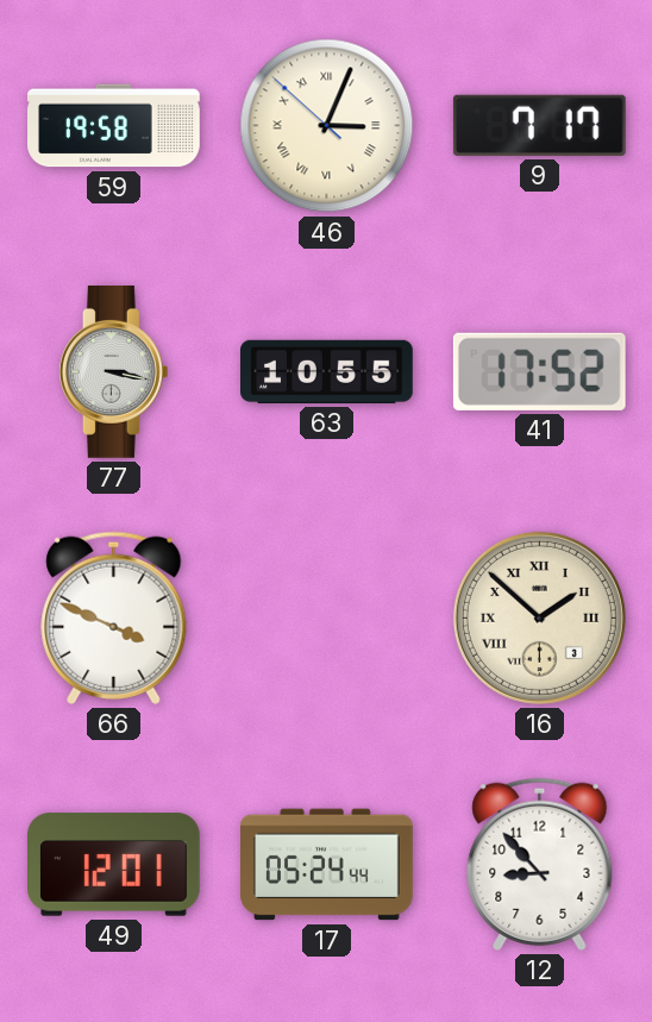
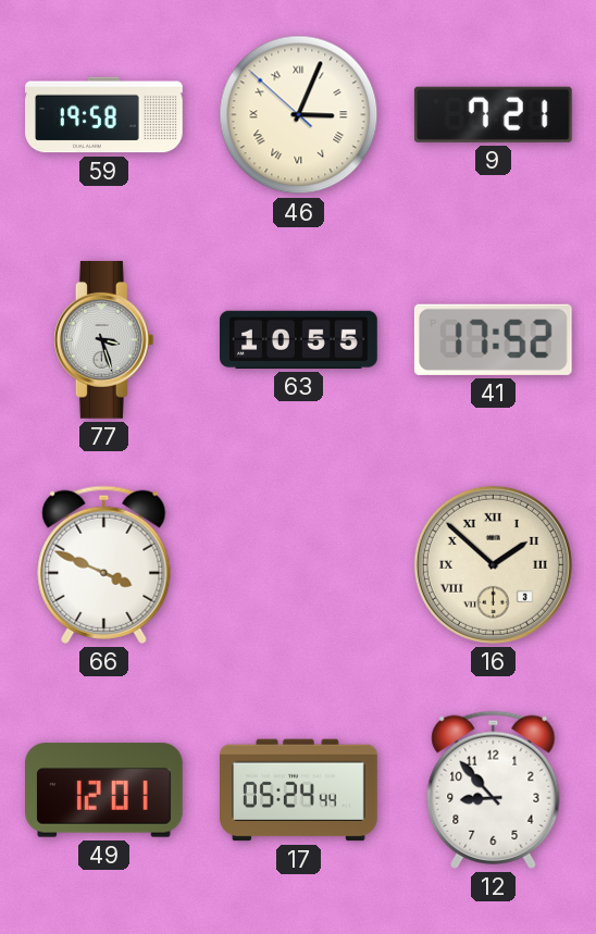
9: 7:17 -> 7:21
77: 3:17 -> 3:27
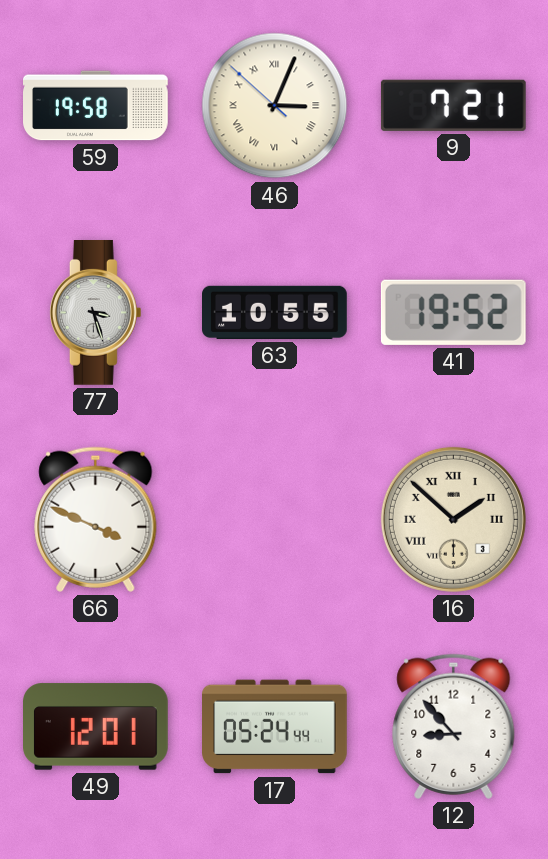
41: 17:52 -> 19:52
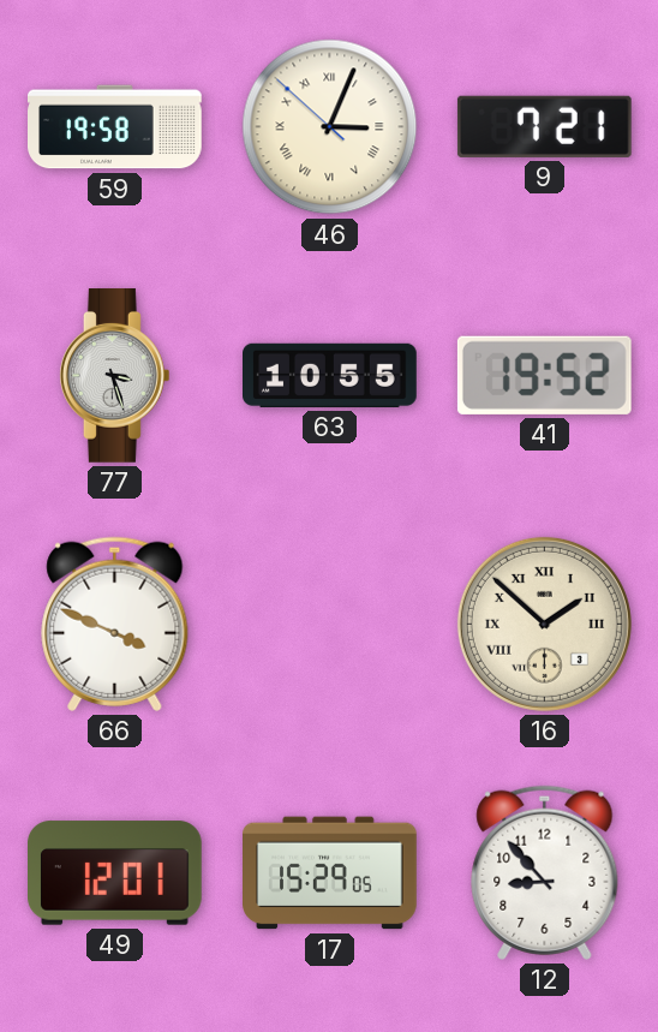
17: 05:24 -> 15:29
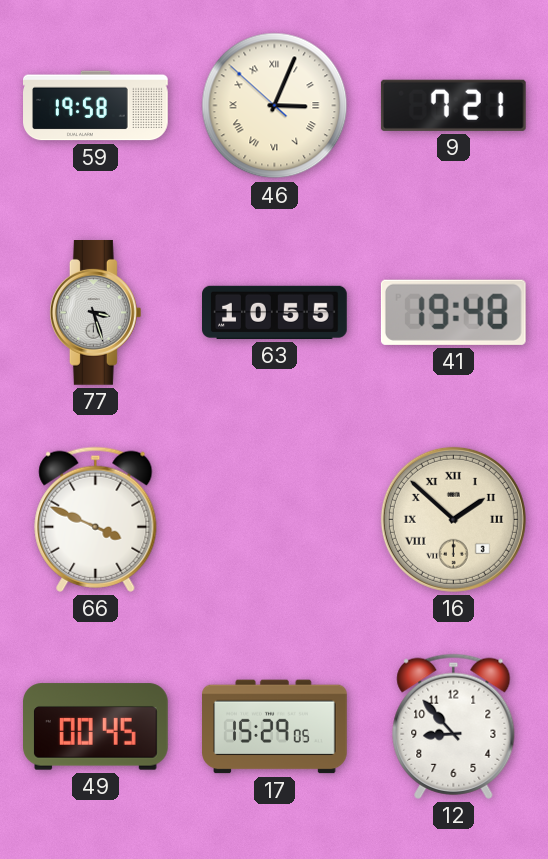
41: 19:52 -> 19:48
49: 12:01 -> 00:45
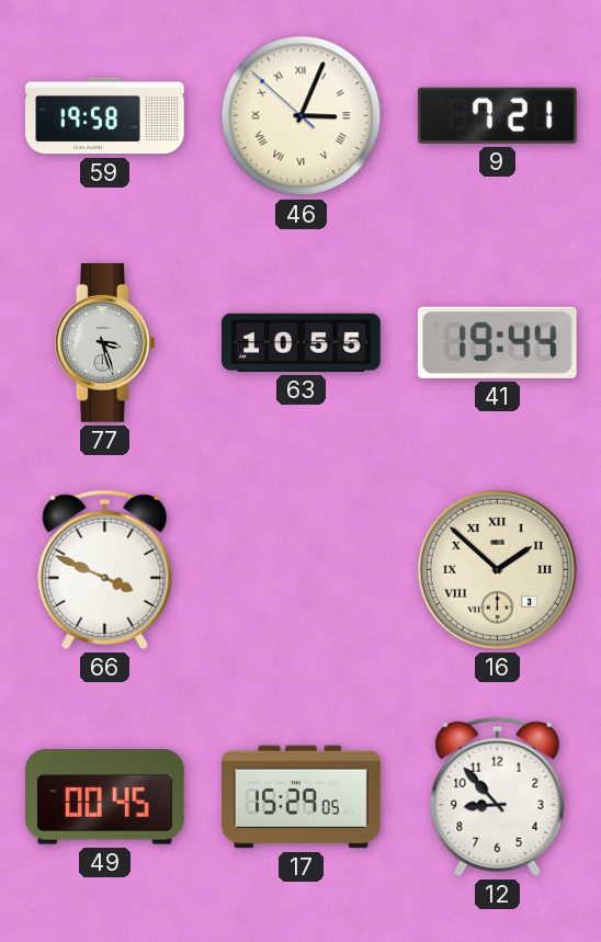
41: 19:48 -> 19:44
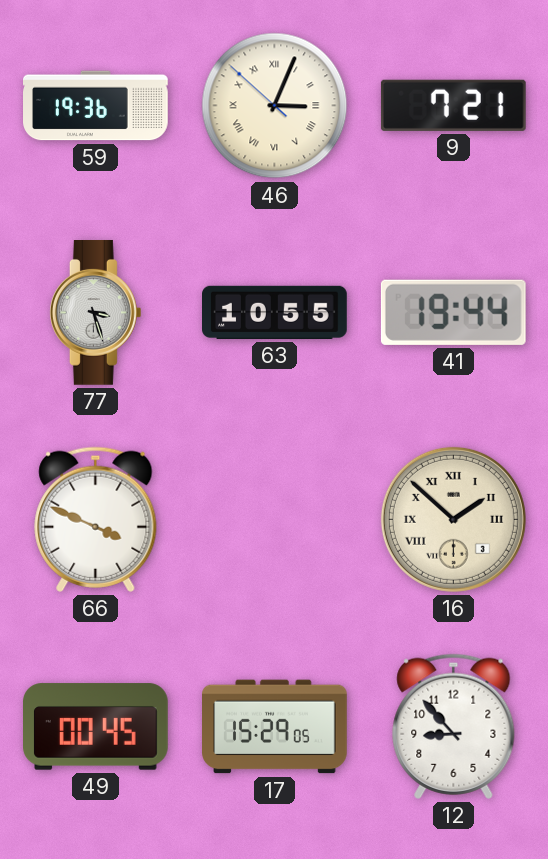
59: 19:58 -> 19:36
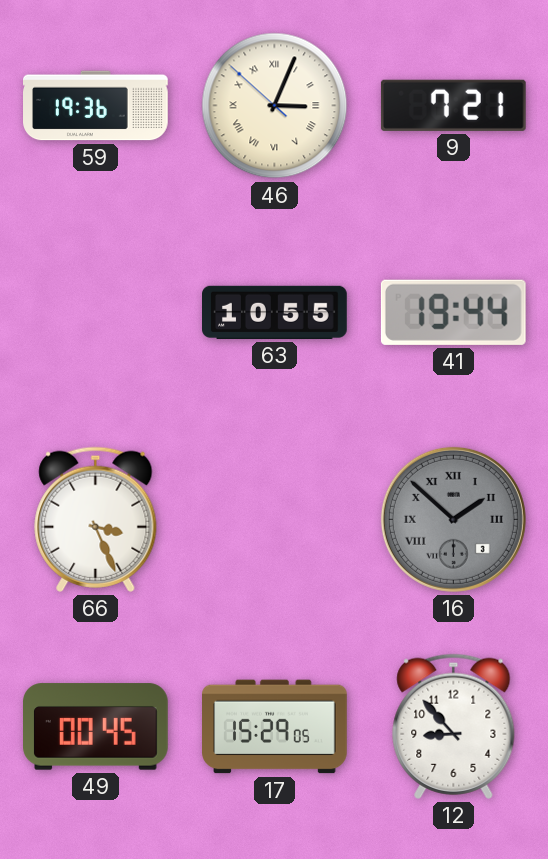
77: 3:27 -> none
66: 3:49 -> 3:26
16 dial: cream -> grey
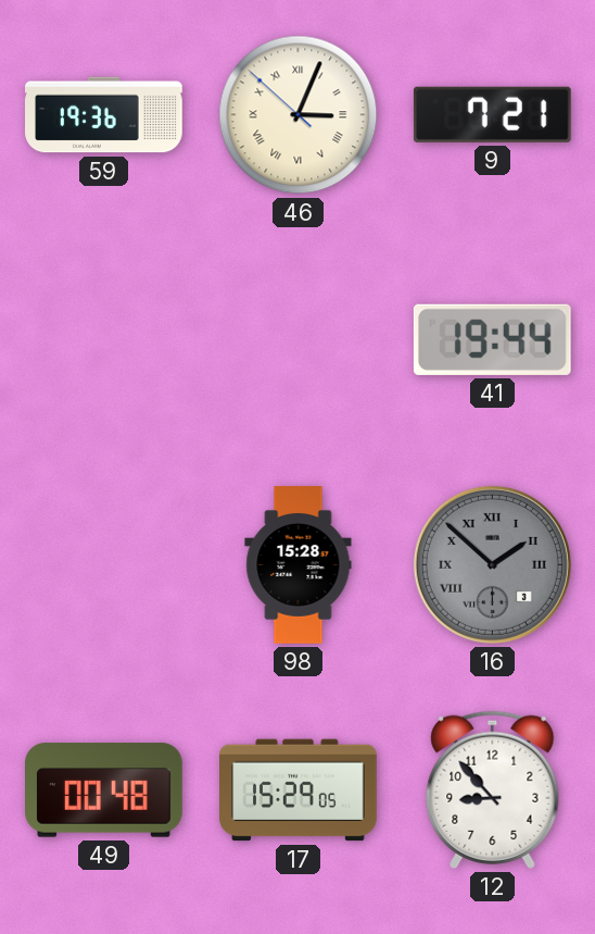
63: 10:55 -> none
66: 3:26 -> none
98: none -> 15:28
49: 00:45 -> 00:48
